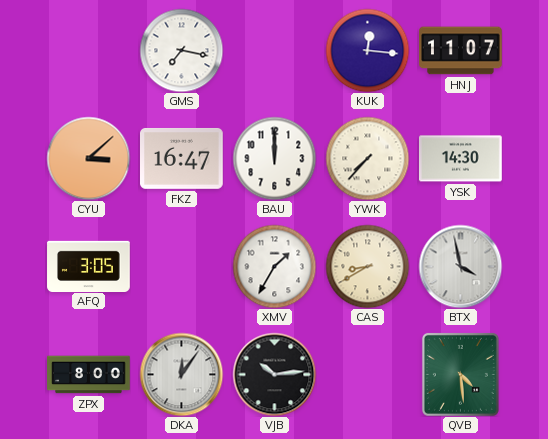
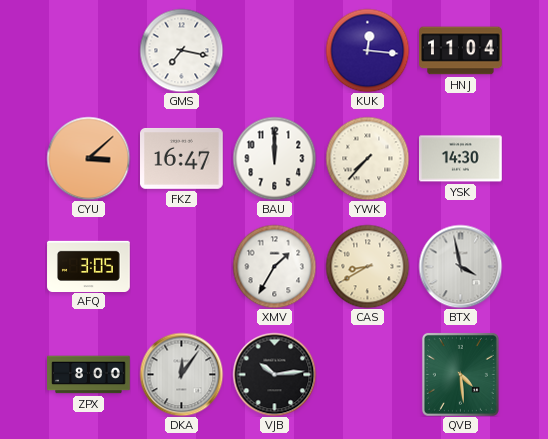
HNJ: 11:07 -> 11:04
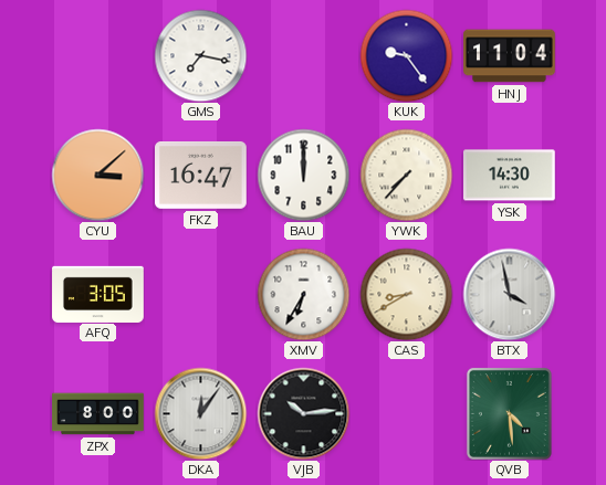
KUK: 12:16 -> 9:24
XMV: 1:35 -> 6:35
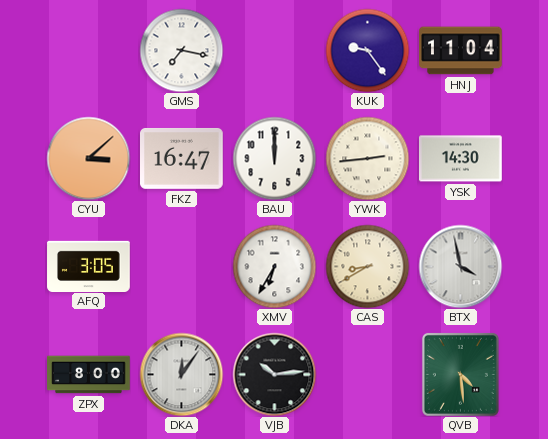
YWK: 7:37 -> 2:44
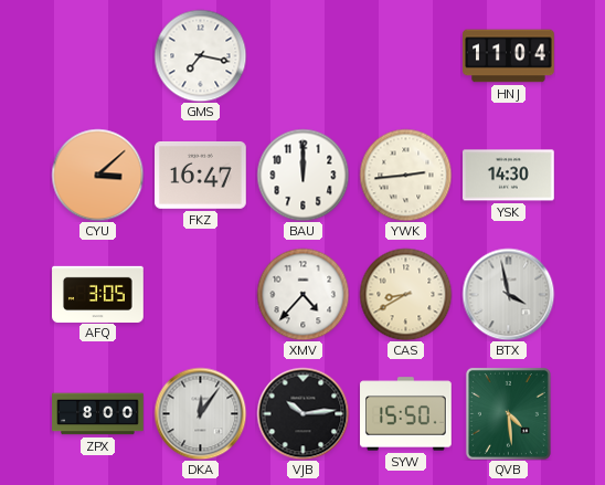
KUK: 9:24 -> none
XMV: 6:35 -> 4:37
SYW: none -> 15:50
